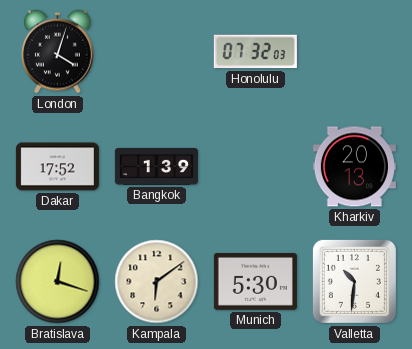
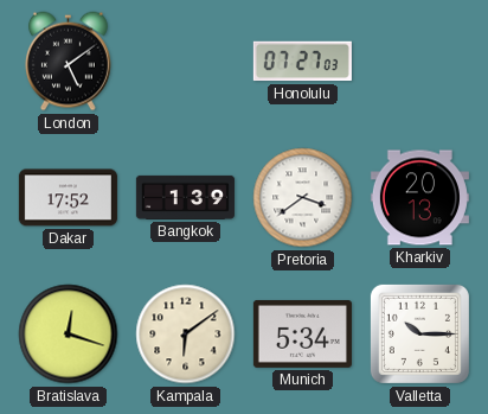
London: 4:03 -> 5:09
Honolulu: 07:32 -> 07:27
Pretoria: none -> 3:39
Munich: 5:30 -> 5:34
Valletta: 10:31 -> 10:15
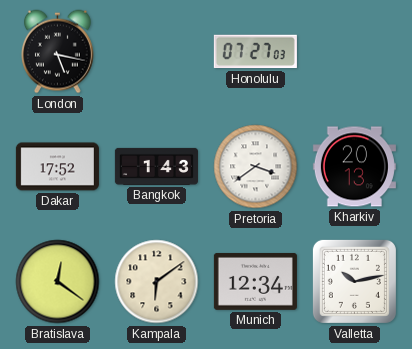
London: 5:09 -> 5:17
Bangkok: 1:39 -> 1:43
Bratislava: 12:18 -> 12:21
Munich: 5:34 -> 12:34
Valletta: 10:15 -> 10:13
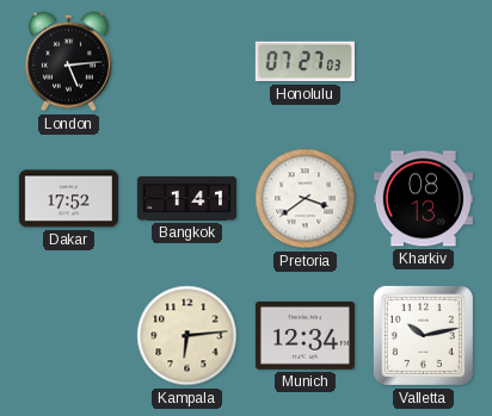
London: 5:17 -> 5:14
Bangkok: 1:43 -> 1:41
Kharkiv: 20:13 -> 08:13
Bratislava: 12:21 -> none
Kampala: 6:09 -> 6:14
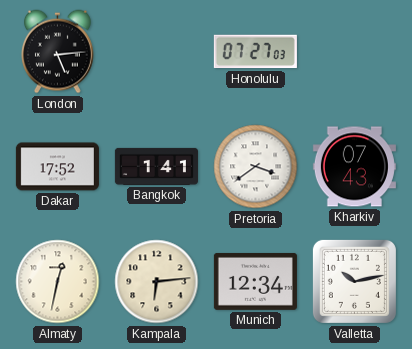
Kharkiv: 08:13 -> 07:43
Almaty: none -> 12:32
